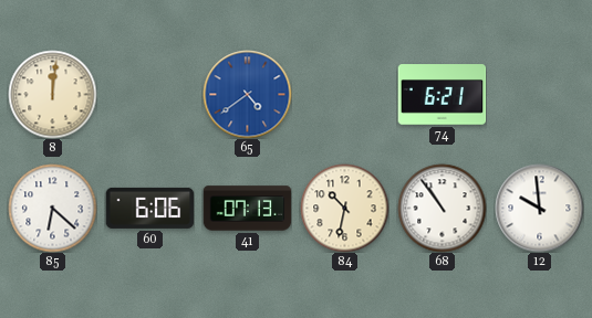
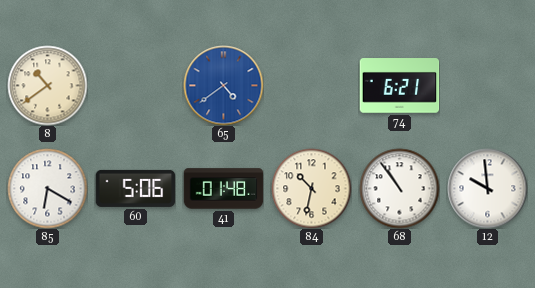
8: 12:01 -> 10:39
85: 6:22 -> 6:20
60: 6:06 -> 5:06
41: 07:13 -> 01:48
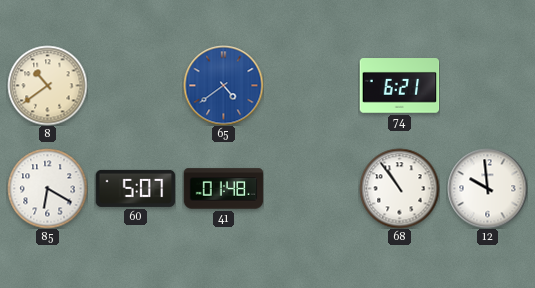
60: 5:06 -> 5:07
84: 10:32 -> none
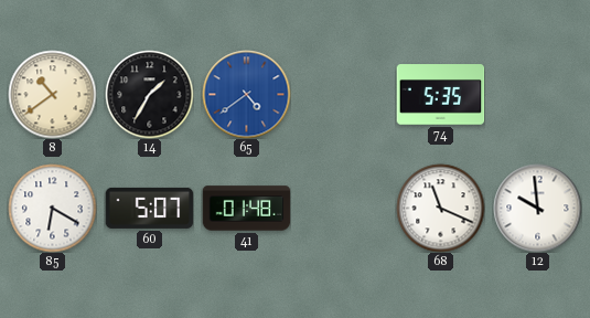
14: none -> 1:35
74: 6:21 -> 5:35
68: 10:54 -> 11:19
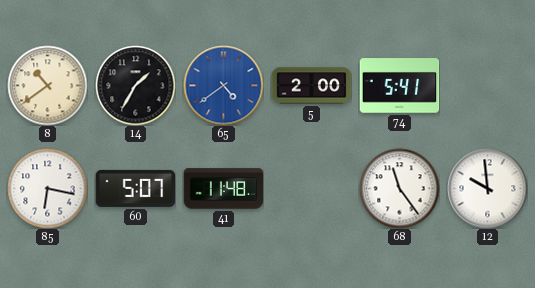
5: none -> 2:00
74: 5:35 -> 5:41
85: 6:20 -> 6:17
41: 01:48 -> 11:48
68: 11:19 -> 11:24
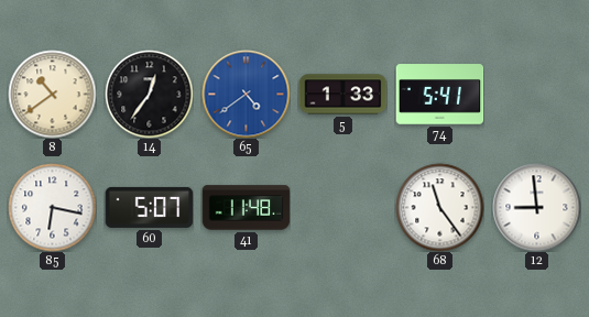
14: 1:35 -> 12:36
5: 2:00 -> 1:33
12: 9:59 -> 8:59
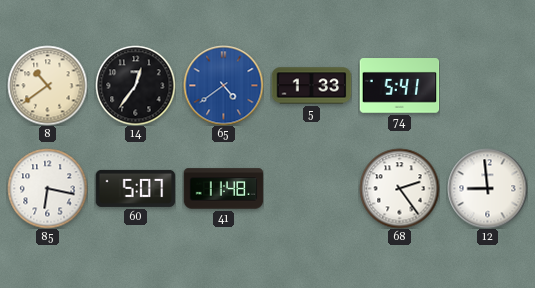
68: 11:24 -> 2:24
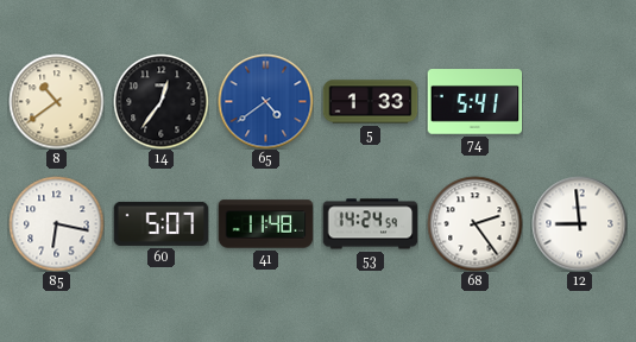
53: none -> 14:24
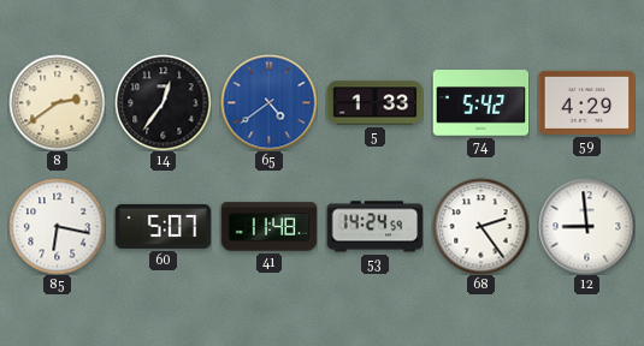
8: 10:39 -> 2:39
74: 5:41 -> 5:42
59: none -> 4:29
